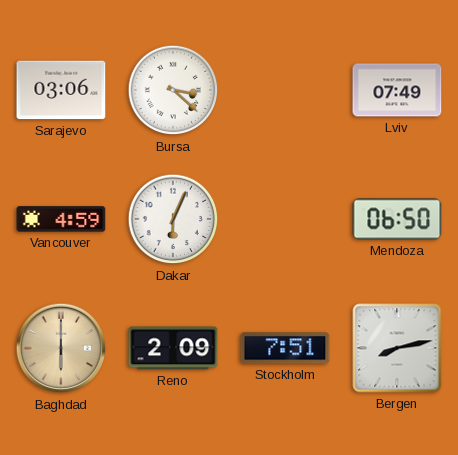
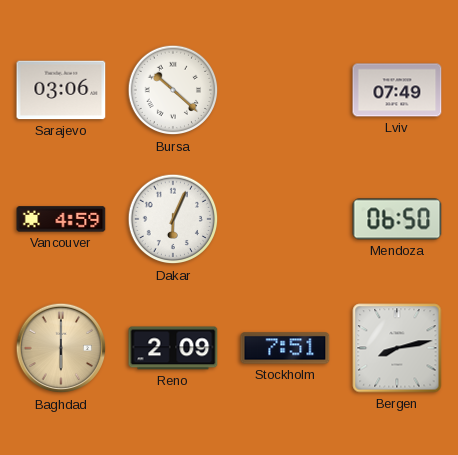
Bursa: 3:22 -> 10:22
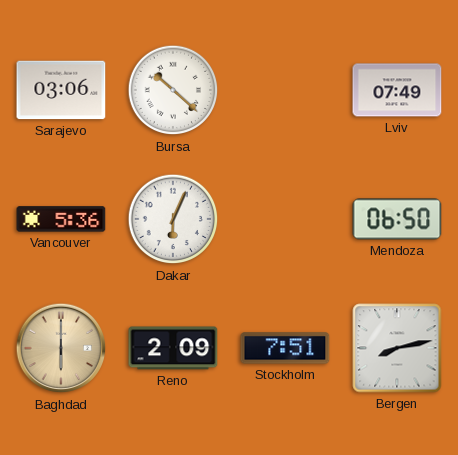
Vancouver: 4:59 -> 5:36
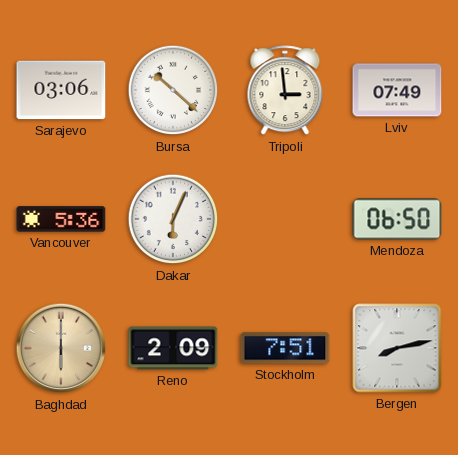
Tripoli: none -> 2:59
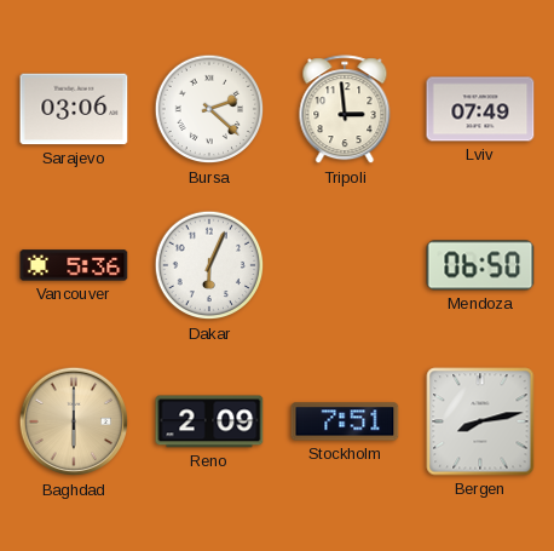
Bursa: 10:22 -> 2:22
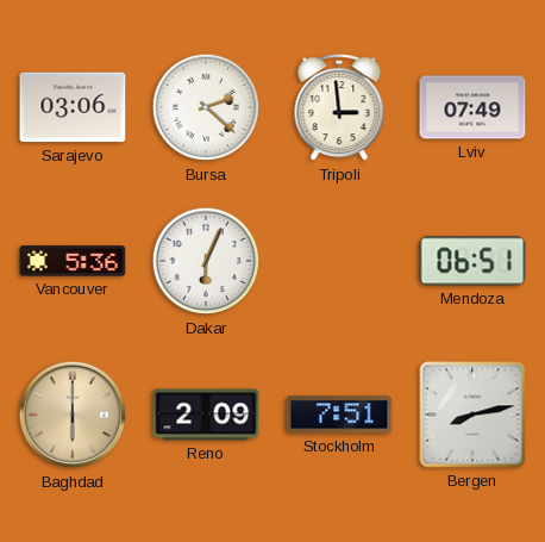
Mendoza: 06:50 -> 06:51
